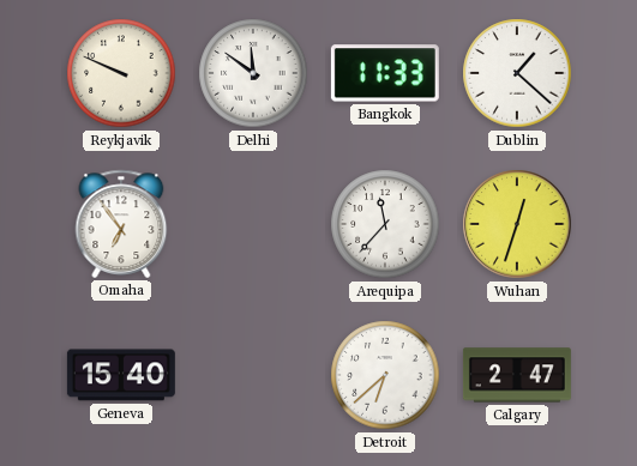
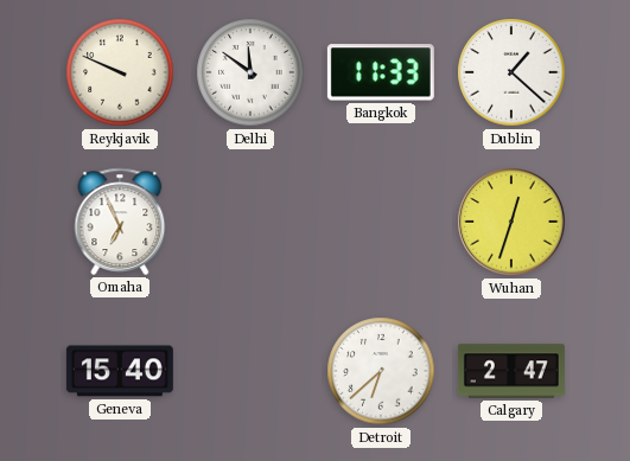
Omaha: 6:54 -> 6:56
Arequipa: 11:37 -> none
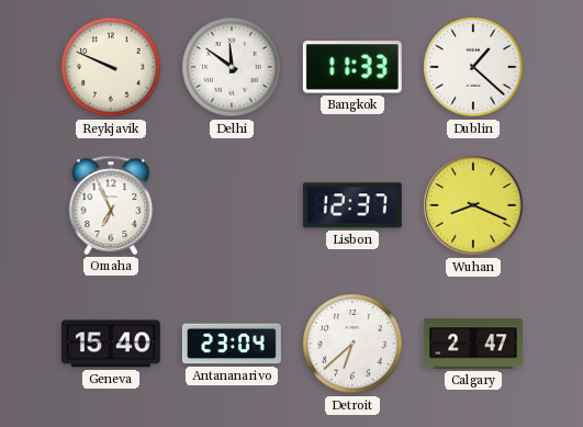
Lisbon: none -> 12:37
Wuhan: 12:33 -> 8:19
Antananarivo: none -> 23:04
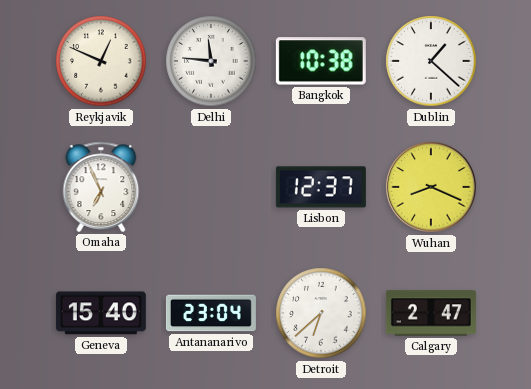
Reykjavik: 9:49 -> 12:49
Delhi: 11:51 -> 11:46
Bangkok: 11:33 -> 10:38
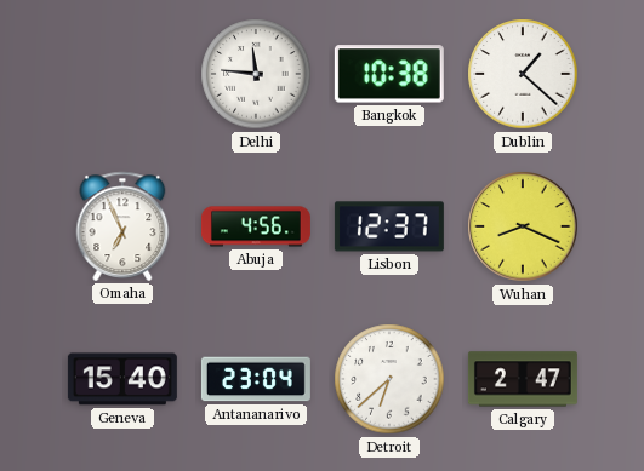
Reykjavik: 12:49 -> none
Abuja: none -> 4:56
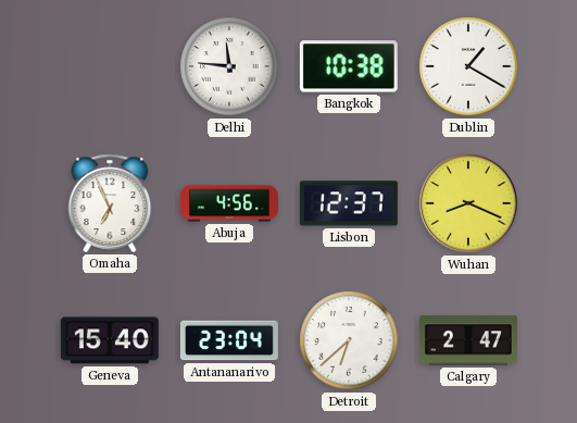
Dublin: 1:22 -> 1:20
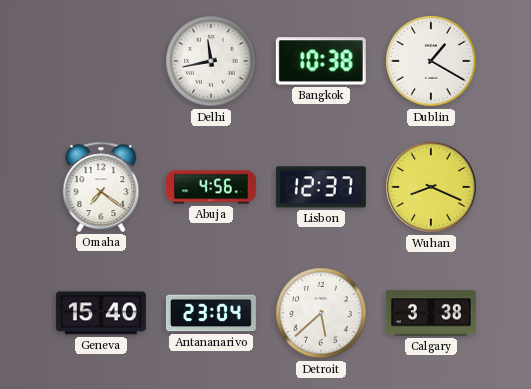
Delhi: 11:46 -> 11:43
Omaha: 6:56 -> 7:21
Detroit: 6:38 -> 5:38
Calgary: 2:47 -> 3:38
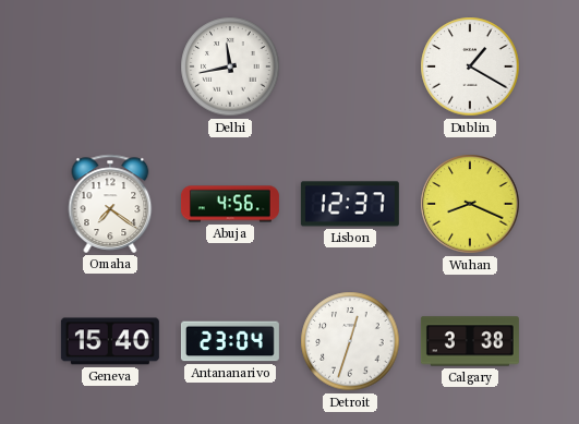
Bangkok: 10:38 -> none
Detroit: 5:38 -> 12:33
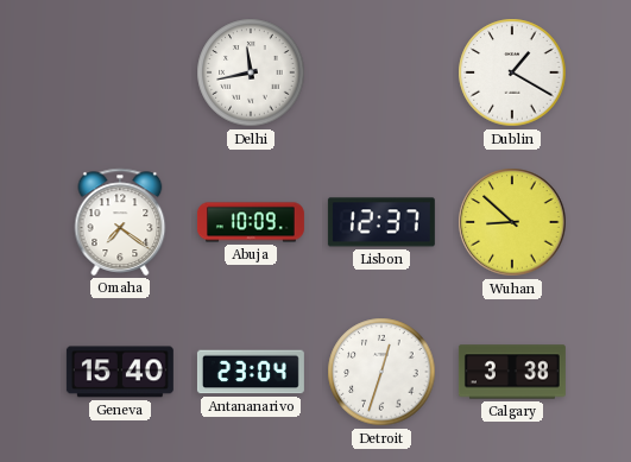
Abuja: 4:56 -> 10:09
Wuhan: 8:19 -> 8:52
